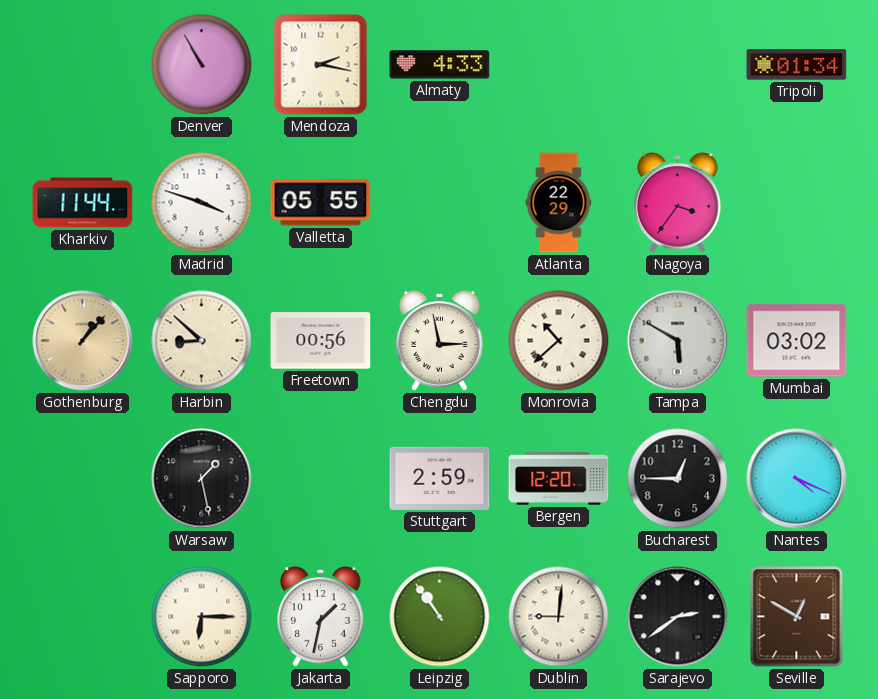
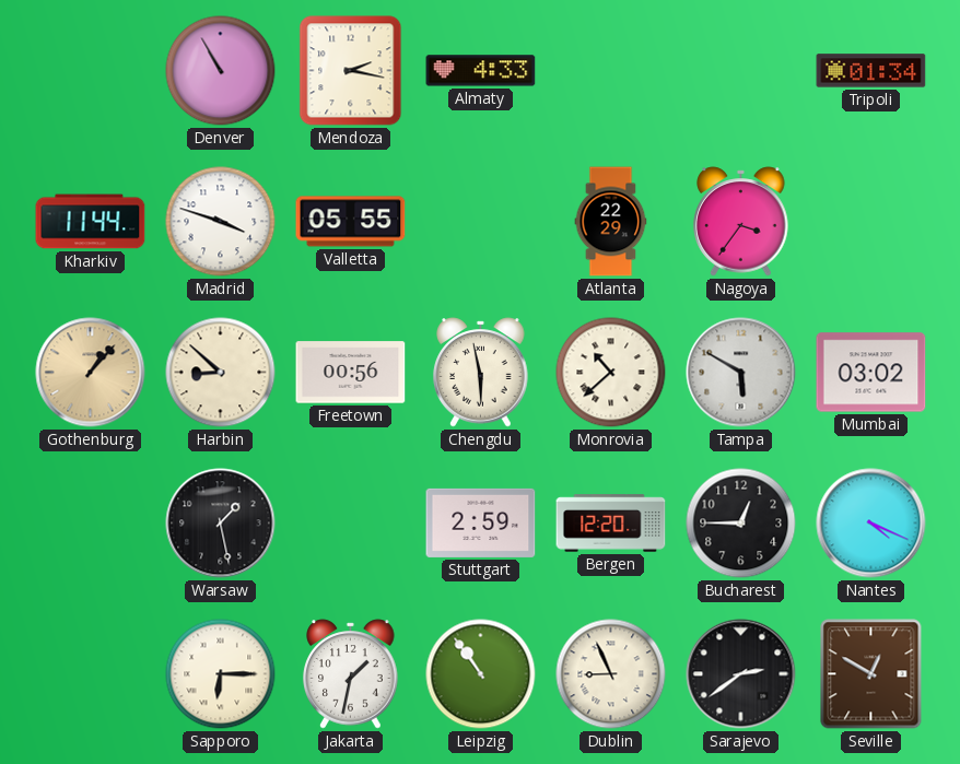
Chengdu: 2:58 -> 5:58
Dublin: 9:01 -> 8:56
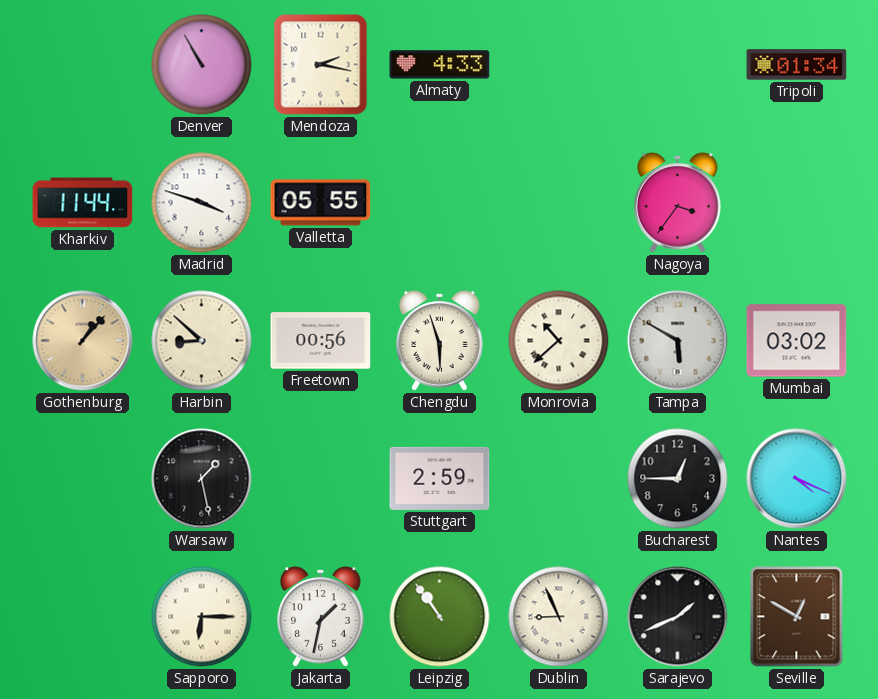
Atlanta: 22:29 -> none
Chengdu: 5:58 -> 5:57
Bergen: 12:20 -> none
Sarajevo: 2:39 -> 1:41
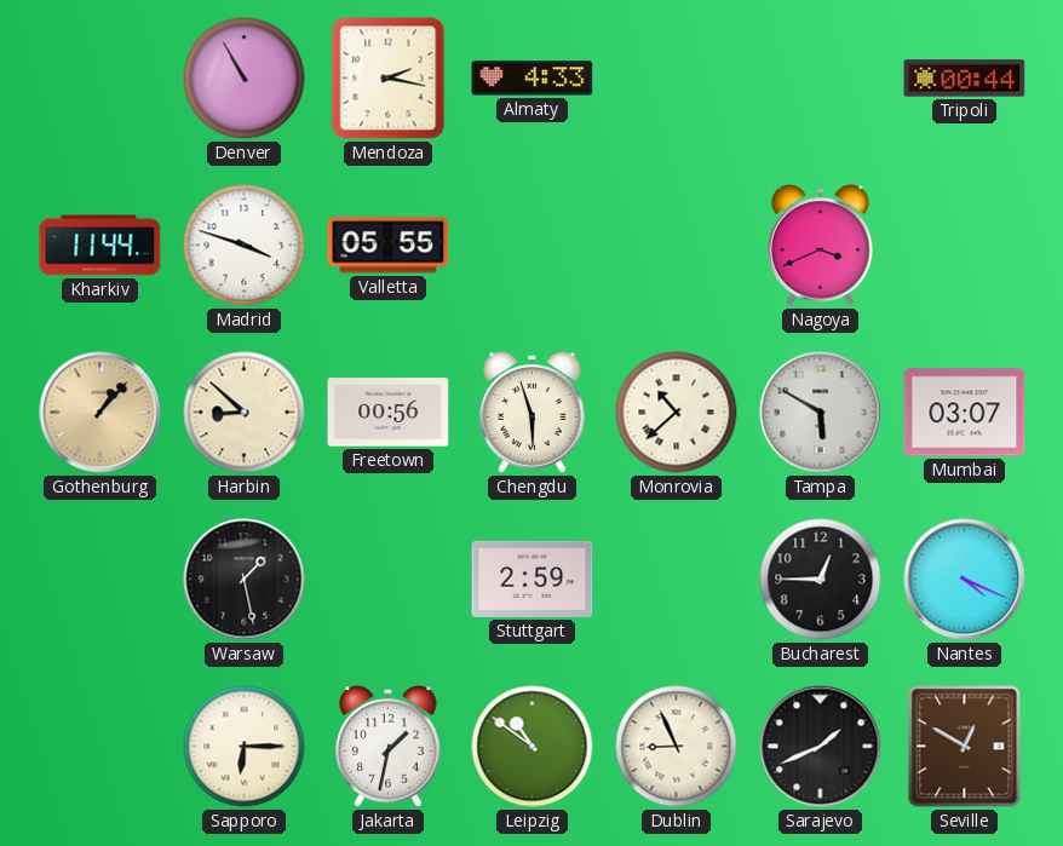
Tripoli: 01:34 -> 00:44
Nagoya: 3:36 -> 3:41
Mumbai: 03:02 -> 03:07
Leipzig: 10:54 -> 10:51
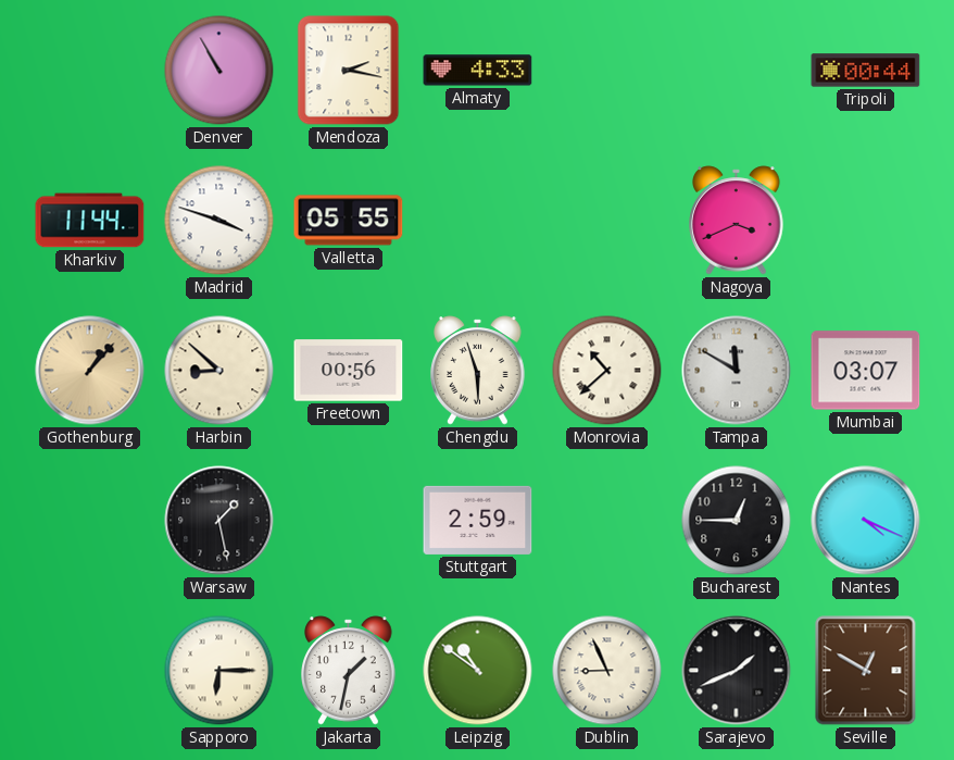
Tampa: 5:50 -> 11:50
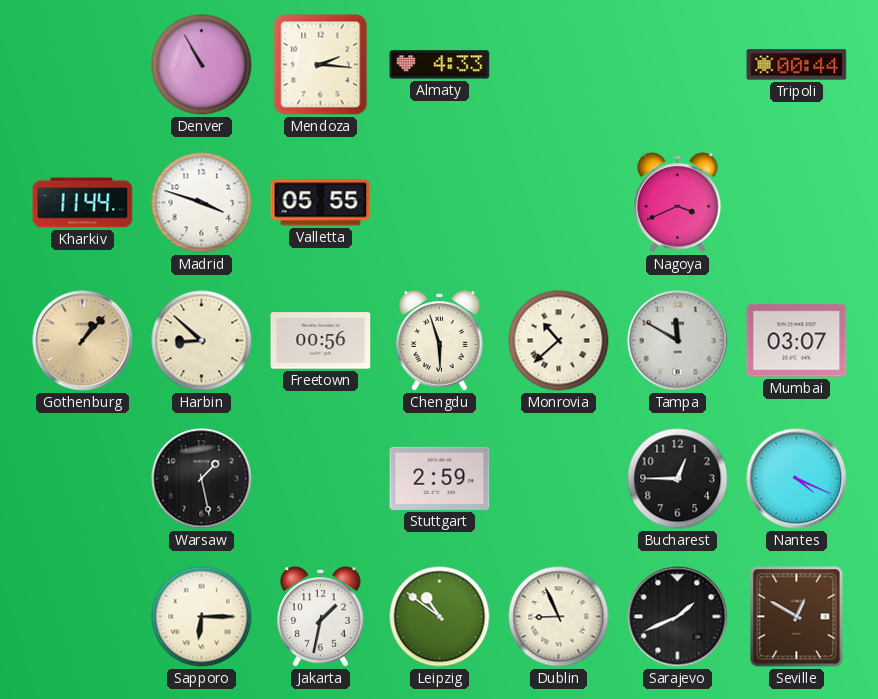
Mendoza: 2:17 -> 2:16
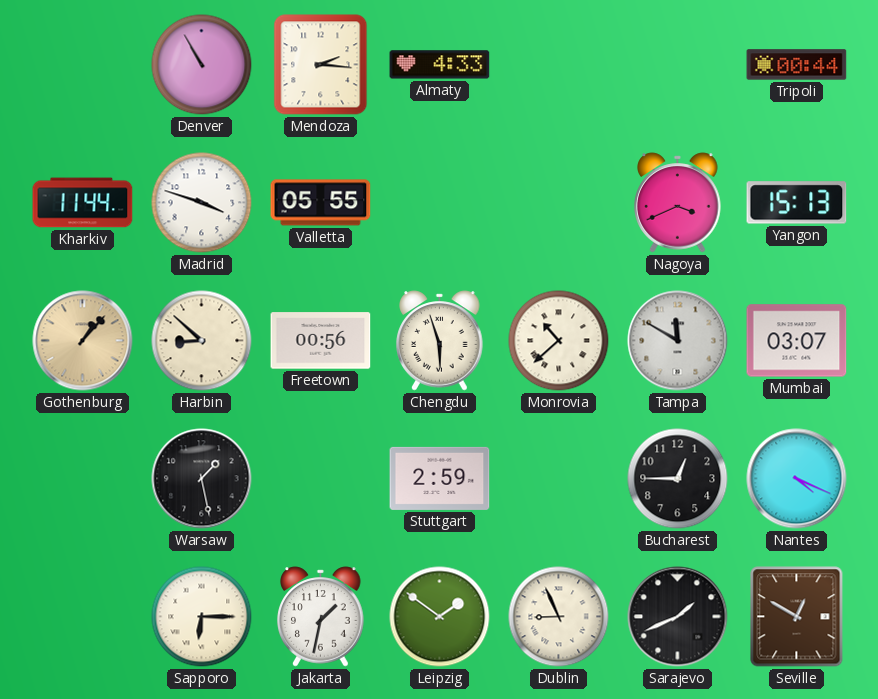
Yangon: none -> 15:13
Leipzig: 10:51 -> 1:51
